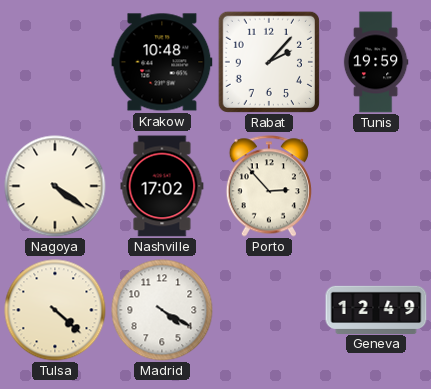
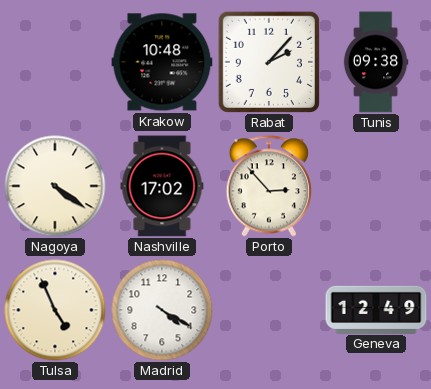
Tunis: 19:59 -> 09:38
Tulsa: 4:22 -> 4:56
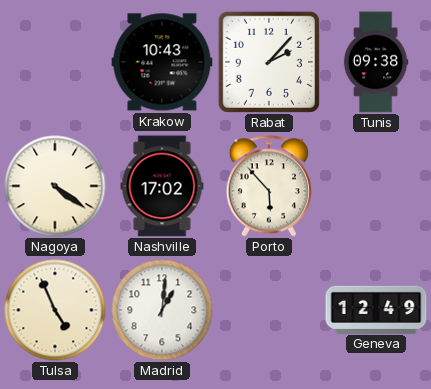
Krakow: 10:48 -> 10:43
Porto: 2:53 -> 5:53
Madrid: 4:20 -> 1:01
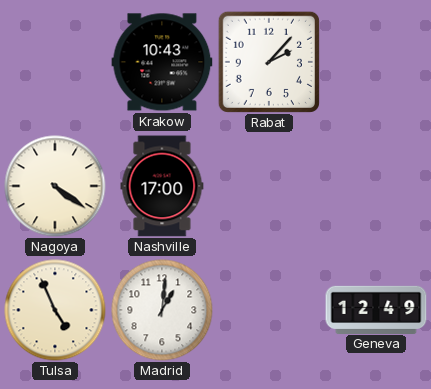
Tunis: 09:38 -> none
Nashville: 17:02 -> 17:00
Porto: 5:53 -> none
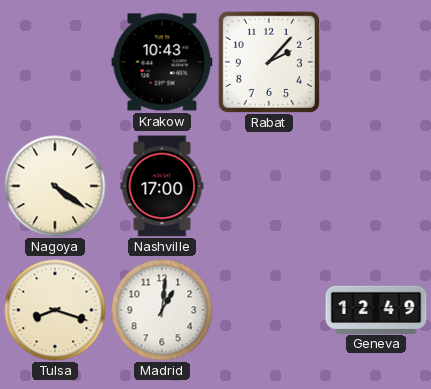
Tulsa: 4:56 -> 8:18
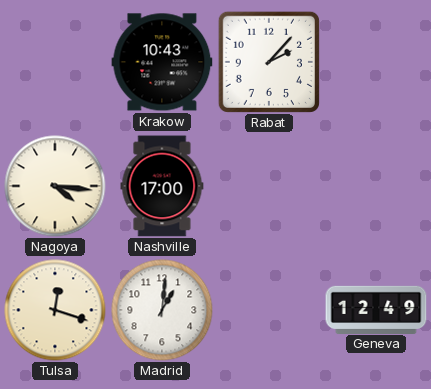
Nagoya: 4:21 -> 4:16
Tulsa: 8:18 -> 12:18
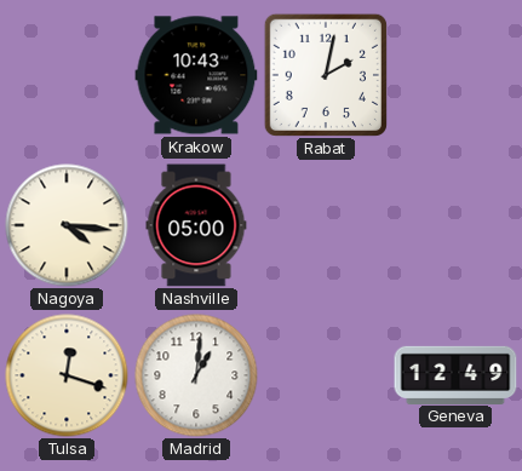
Rabat: 2:07 -> 2:02
Nashville: 17:00 -> 05:00
